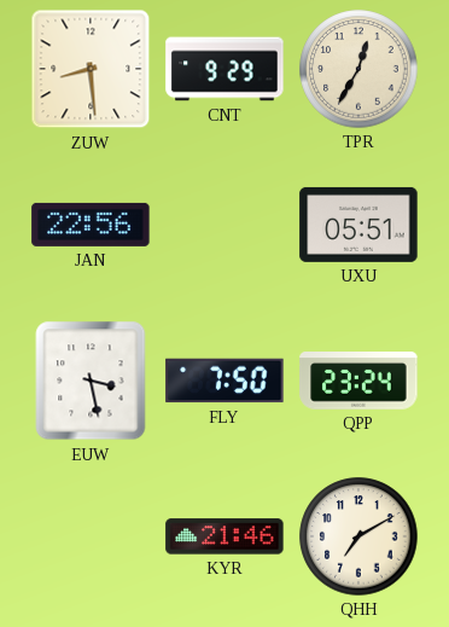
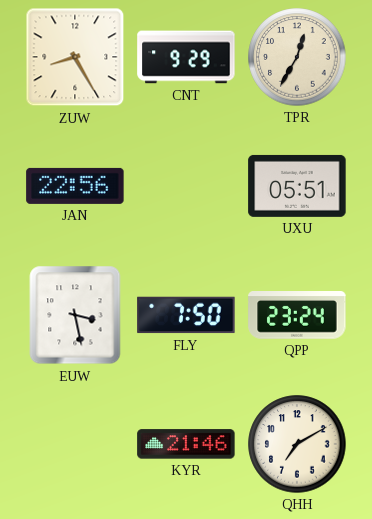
ZUW: 8:29 -> 8:25
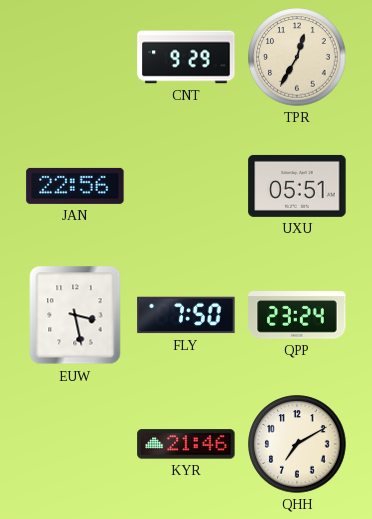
ZUW: 8:25 -> none
